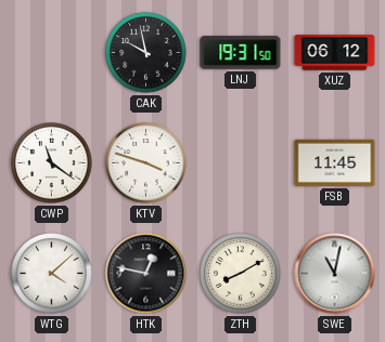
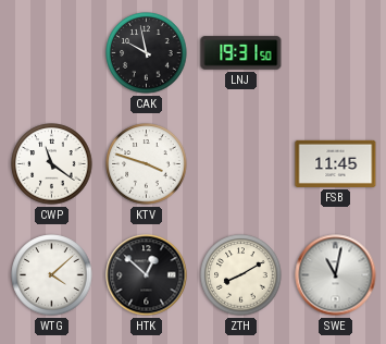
XUZ: 06:12 -> none
HTK: 12:47 -> 12:52
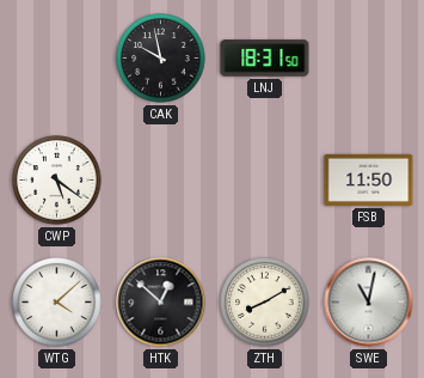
LNJ: 19:31 -> 18:31
CWP: 11:21 -> 5:21
KTV: 3:48 -> none
FSB: 11:45 -> 11:50
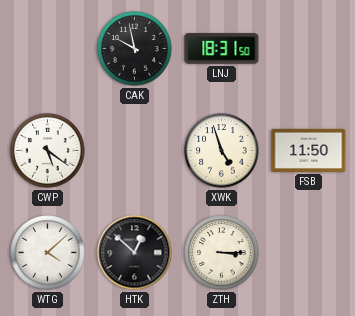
XWK: none -> 4:57
ZTH: 8:10 -> 3:15
SWE: 11:02 -> none
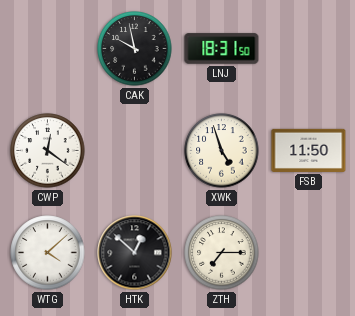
CWP: 5:21 -> 12:21
ZTH: 3:15 -> 7:15
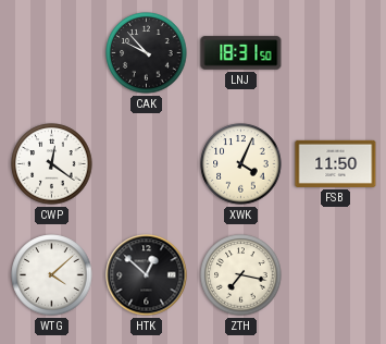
CAK: 9:58 -> 9:53
XWK: 4:57 -> 4:04
ZTH: 7:15 -> 7:17
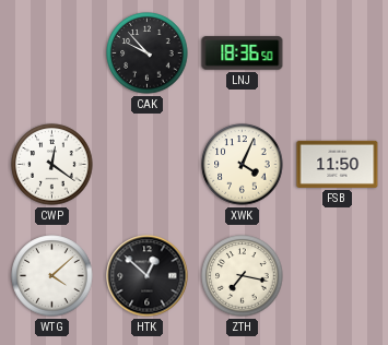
LNJ: 18:31 -> 18:36
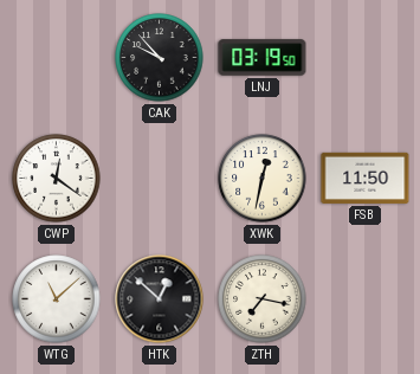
LNJ: 18:36 -> 03:19
XWK: 4:04 -> 12:32
WTG: 4:08 -> 11:08
